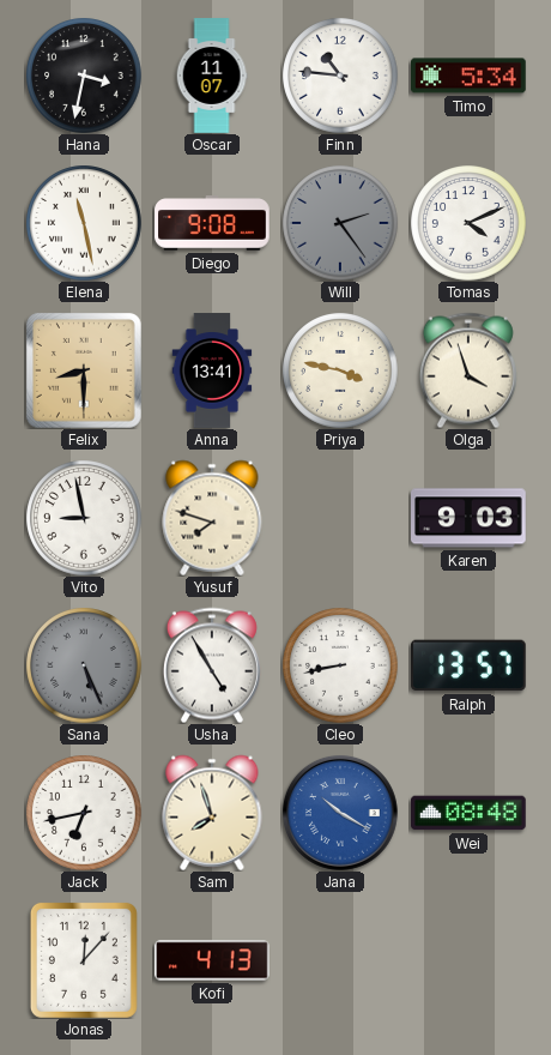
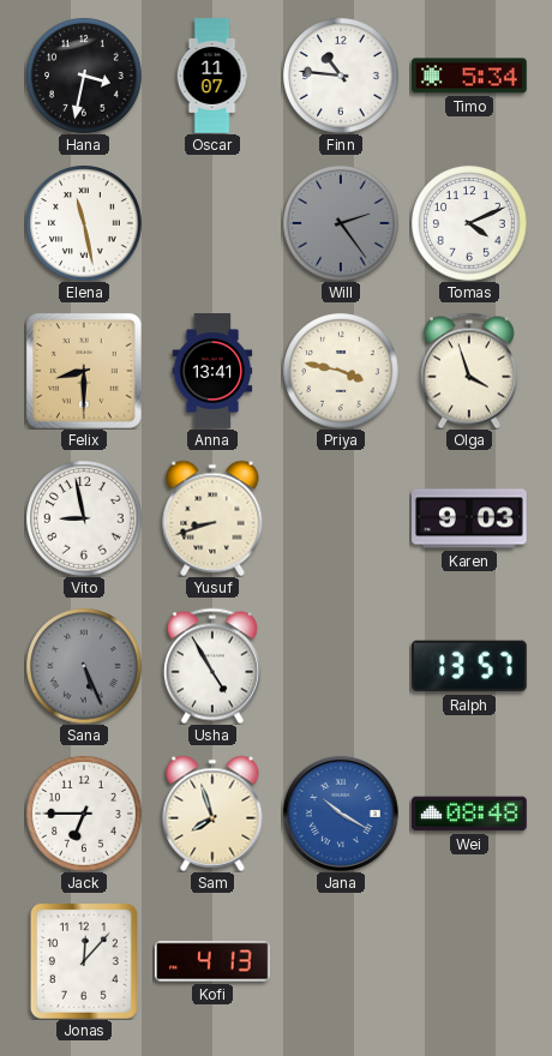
Diego: 9:08 -> none
Yusuf: 7:48 -> 8:42
Cleo: 8:43 -> none
Jack: 6:43 -> 6:45
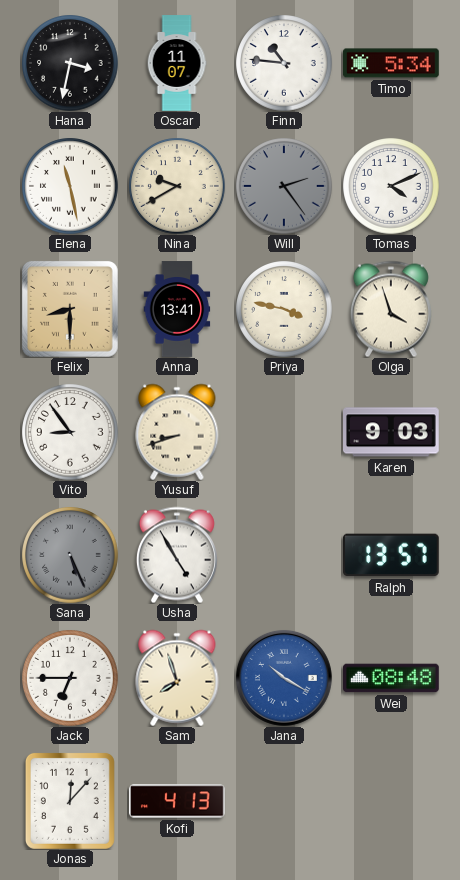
Nina: none -> 9:40
Vito: 8:58 -> 8:54
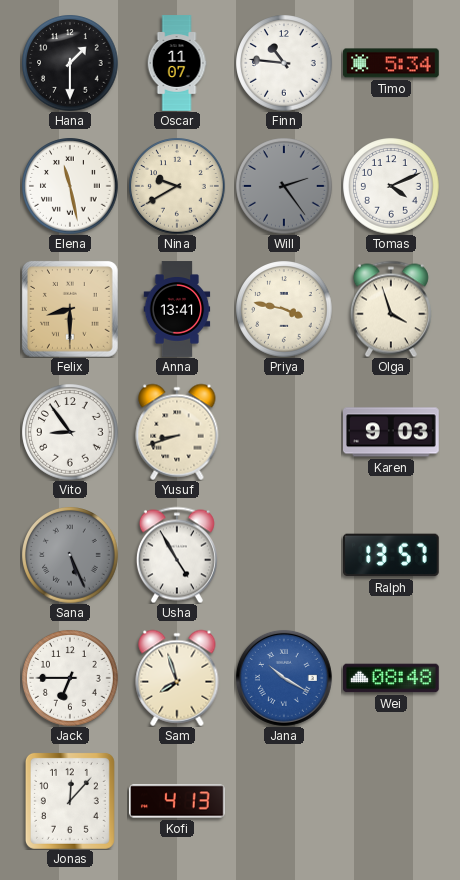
Hana: 3:32 -> 1:30
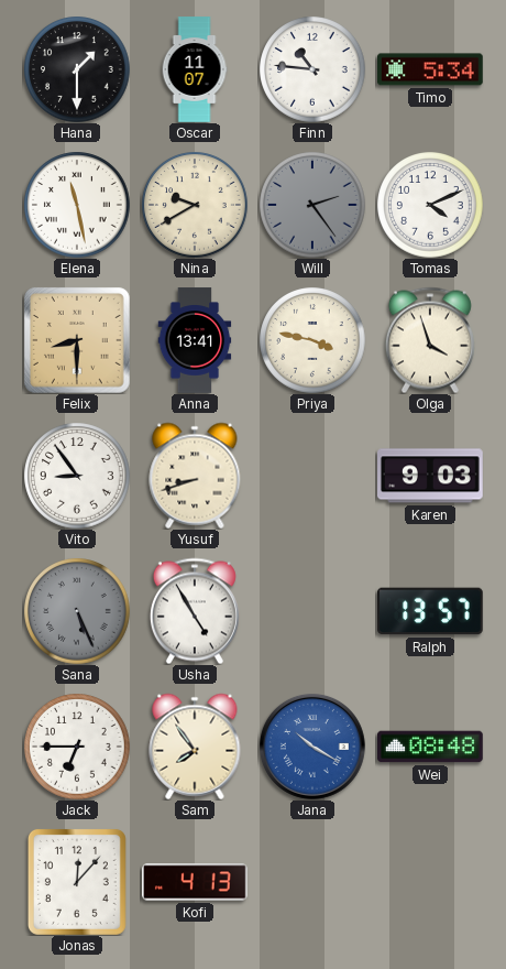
Sam: 7:57 -> 7:54
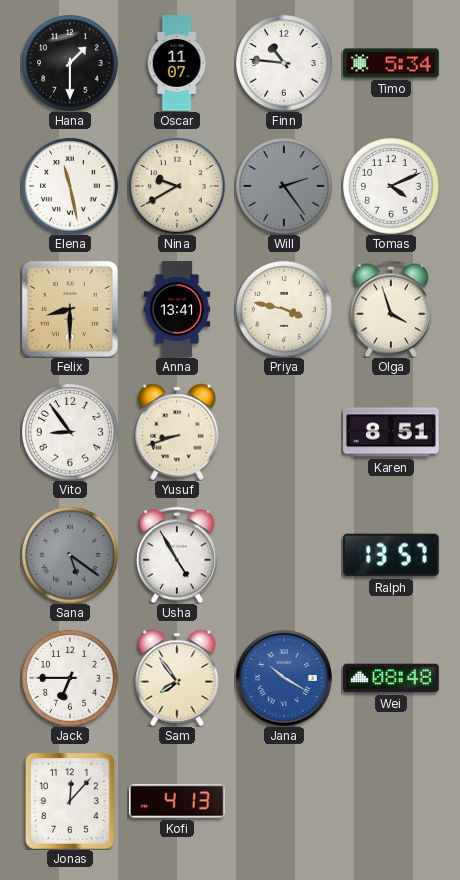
Karen: 9:03 -> 8:51
Sana: 5:26 -> 5:21
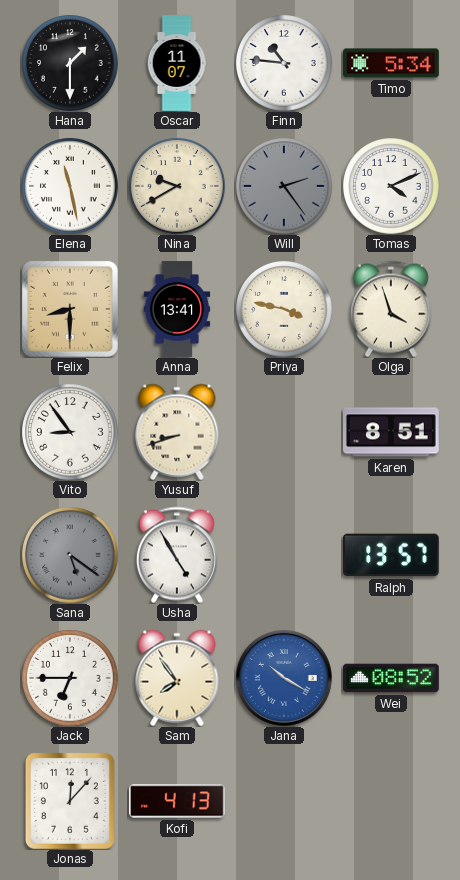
Wei: 08:48 -> 08:52
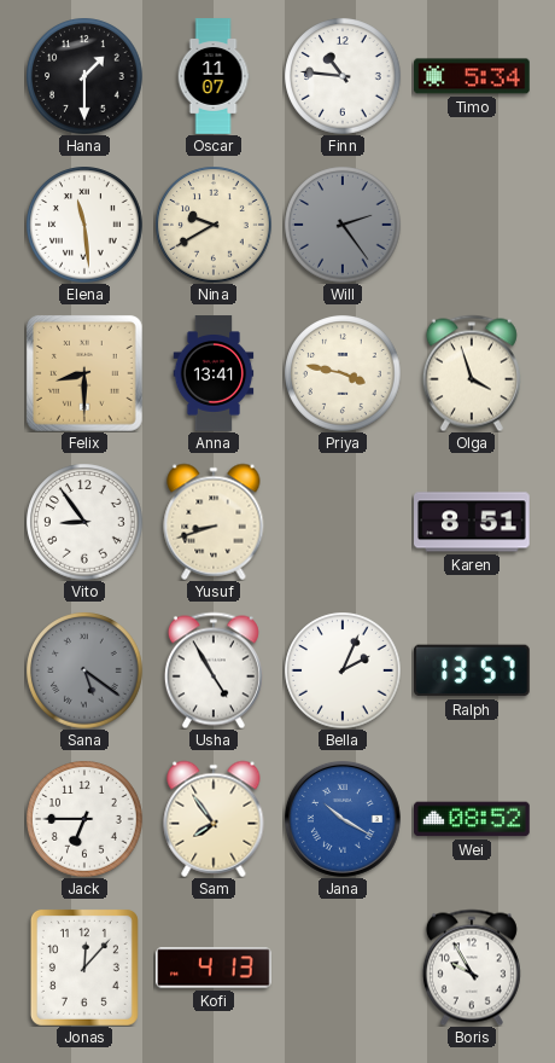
Elena: 11:28 -> 11:29
Tomas: 4:11 -> none
Bella: none -> 2:04
Boris: none -> 9:55
